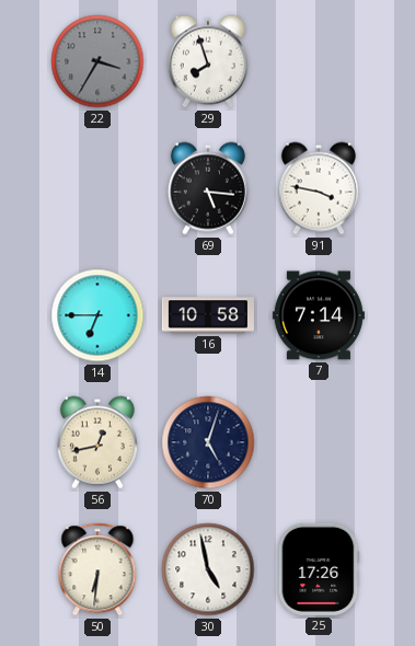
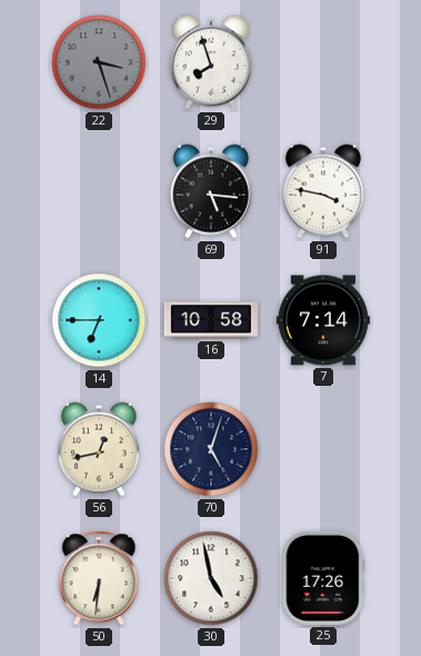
22: 3:35 -> 3:27
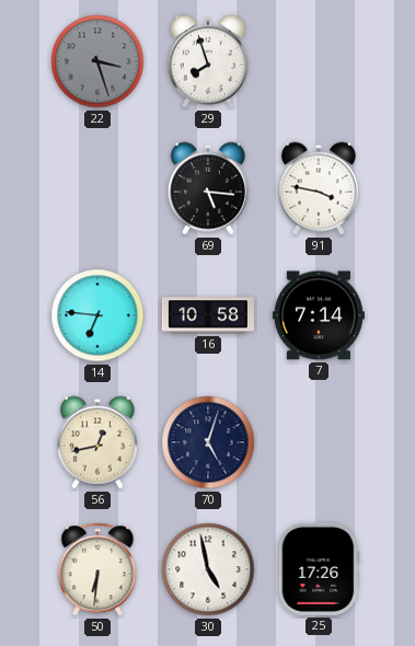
14: 6:45 -> 6:46
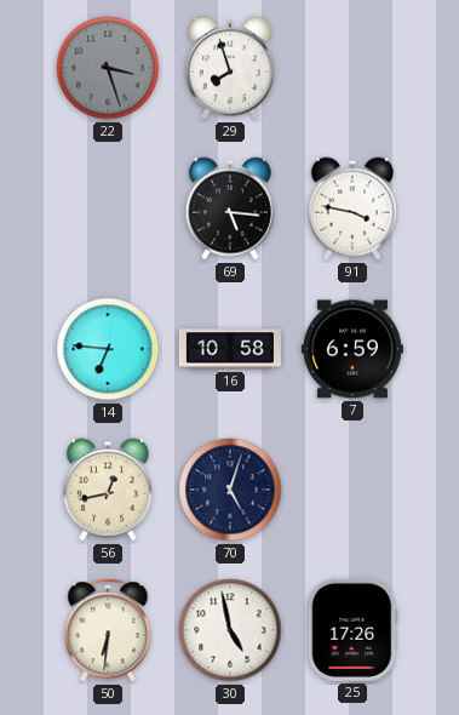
7: 7:14 -> 6:59
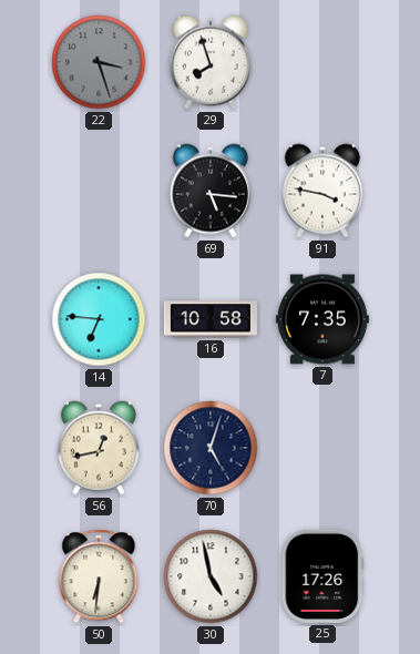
7: 6:59 -> 7:35
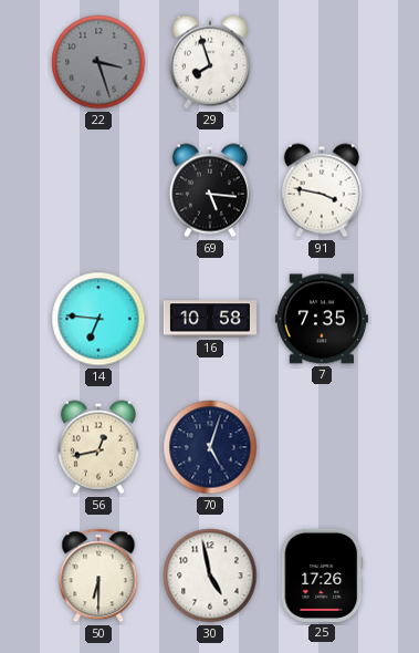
50: 6:31 -> 6:30
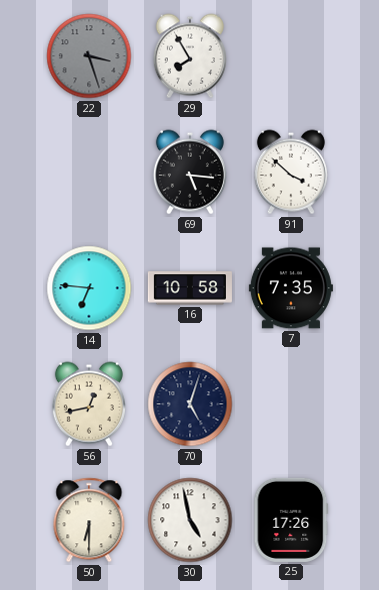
29: 7:57 -> 7:55
91: 3:47 -> 3:52
